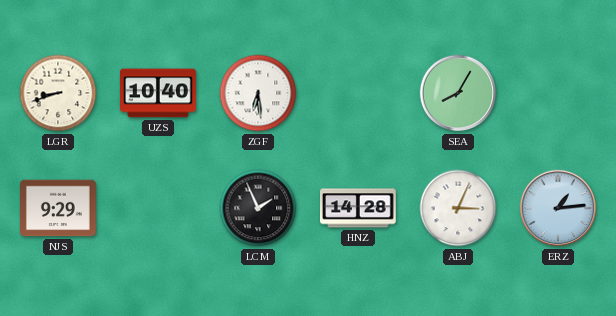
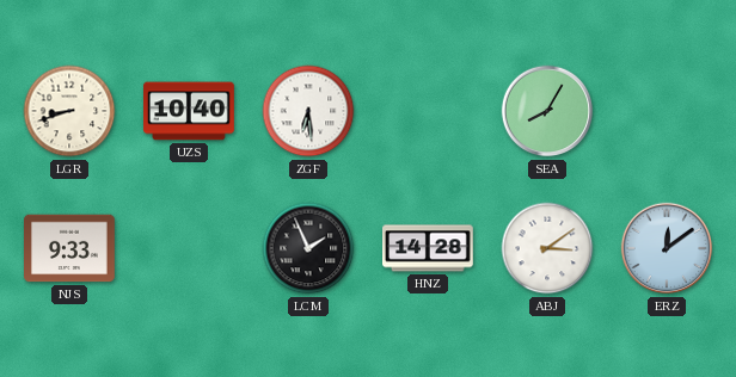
NJS: 9:29 -> 9:33
ABJ: 3:04 -> 3:09
ERZ: 1:14 -> 12:09
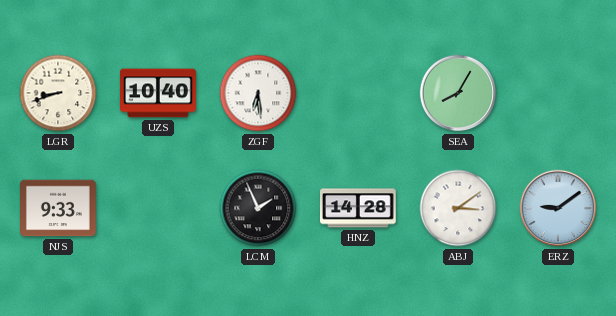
ERZ: 12:09 -> 9:09
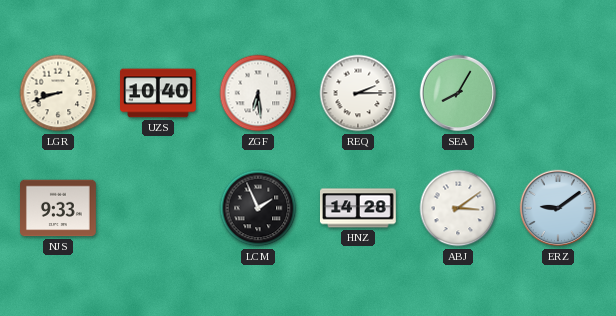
REQ: none -> 2:15
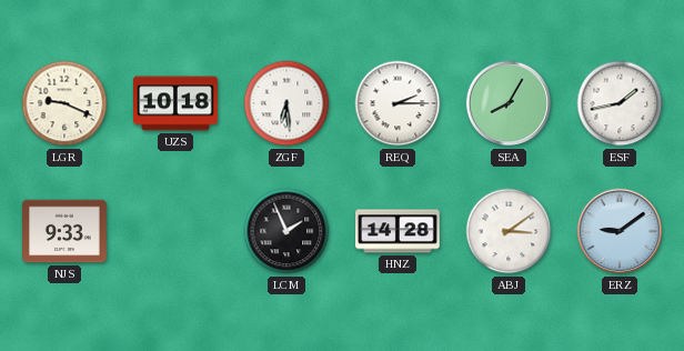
LGR: 8:42 -> 9:19
UZS: 10:40 -> 10:18
ESF: none -> 1:43
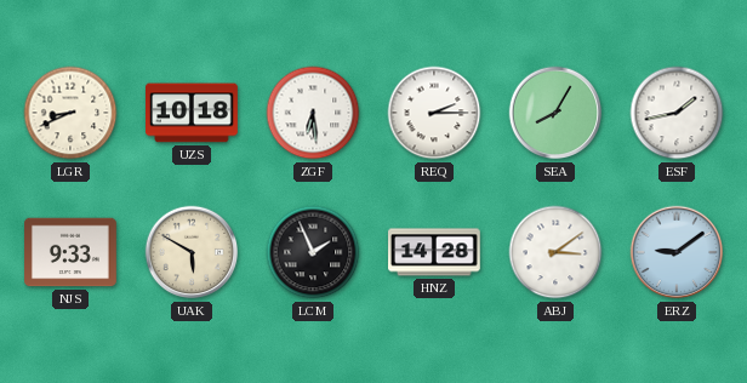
LGR: 9:19 -> 8:41
UAK: none -> 5:50
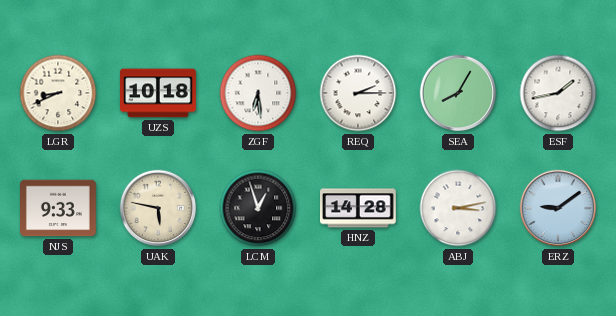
UAK: 5:50 -> 5:47
LCM: 1:56 -> 12:57
ABJ: 3:09 -> 3:13
